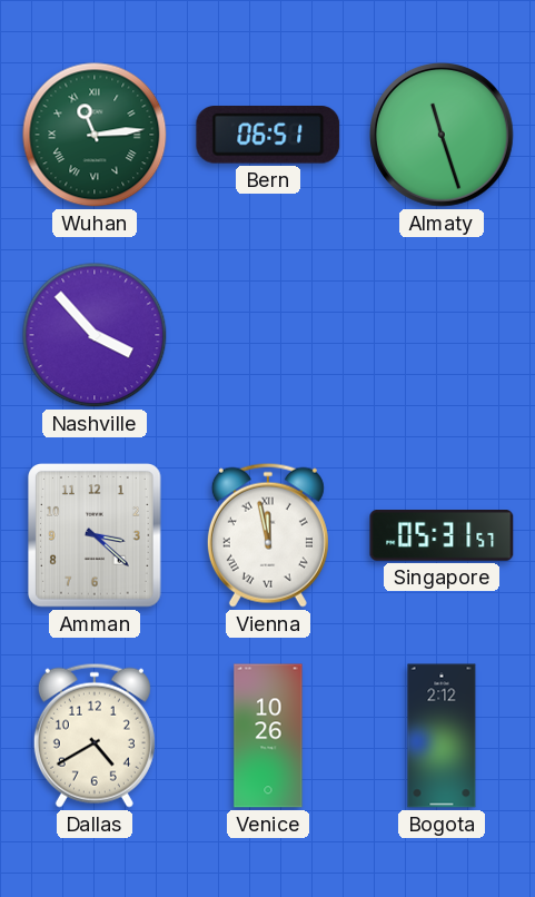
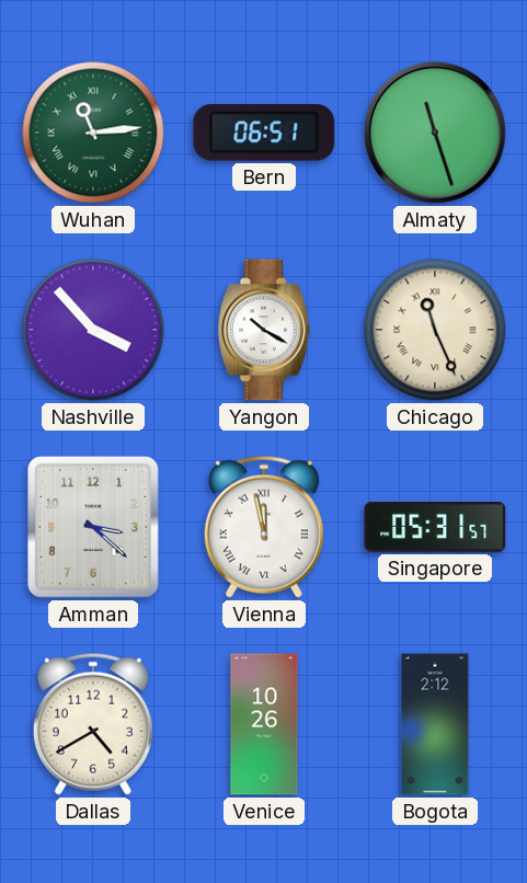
Yangon: none -> 10:20
Chicago: none -> 11:26
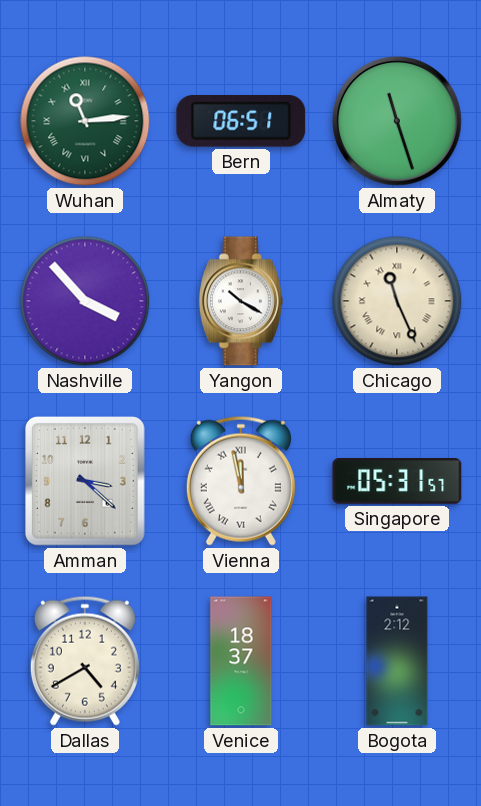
Venice: 10:26 -> 18:37
